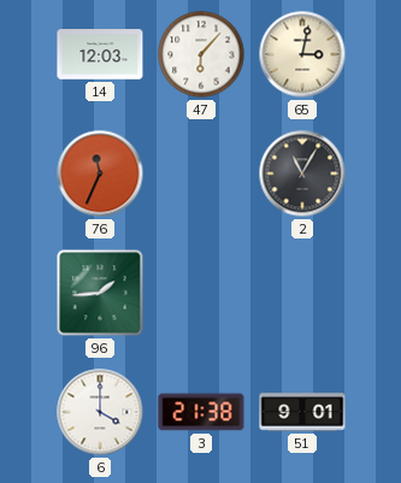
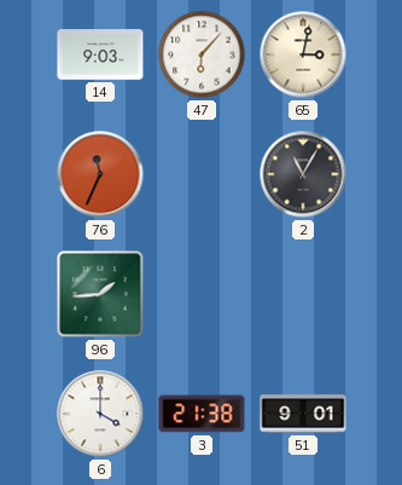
14: 12:03 -> 9:03
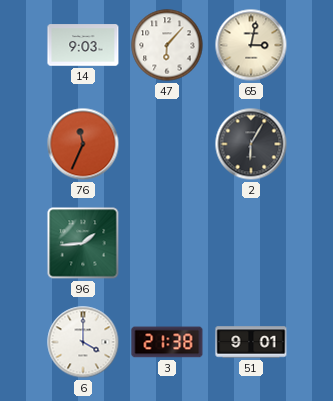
2: 11:05 -> 6:05
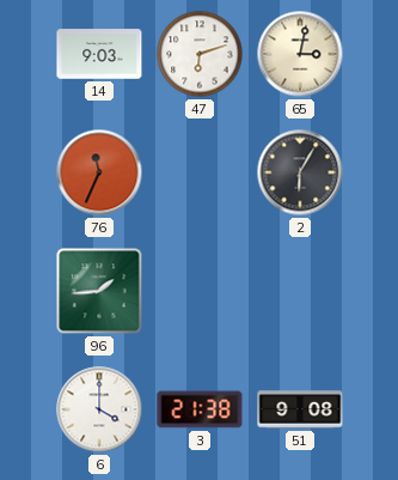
47: 6:07 -> 6:12
51: 9:01 -> 9:08
